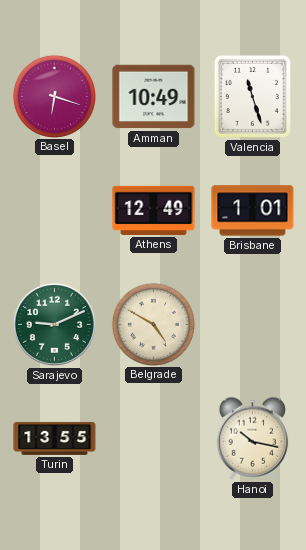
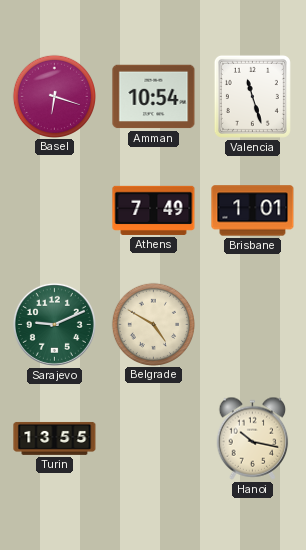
Amman: 10:49 -> 10:54
Athens: 12:49 -> 7:49
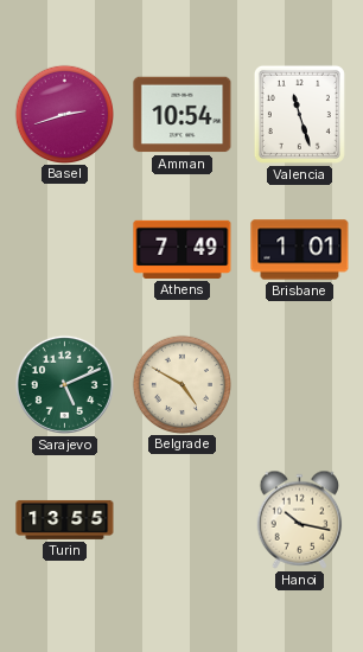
Basel: 6:18 -> 2:42
Sarajevo: 9:11 -> 5:11
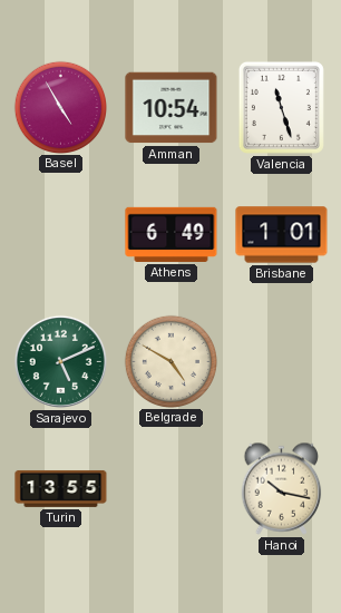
Basel: 2:42 -> 4:55
Athens: 7:49 -> 6:49
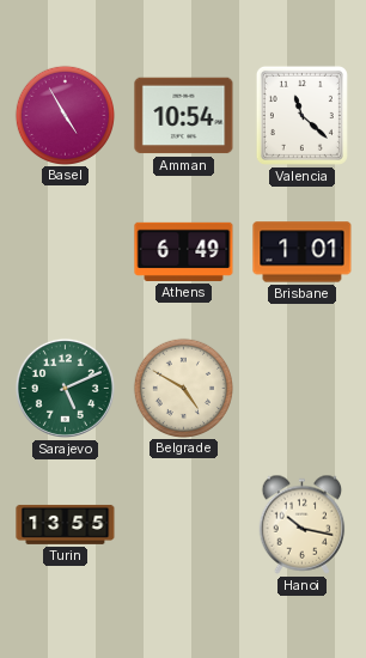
Valencia: 11:27 -> 11:22
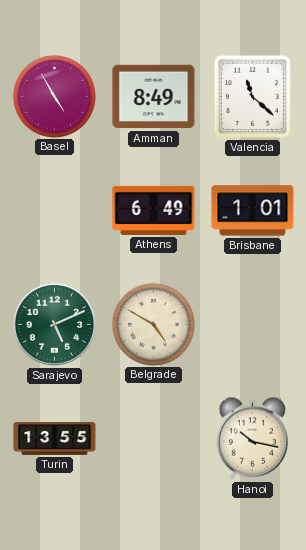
Amman: 10:54 -> 8:49
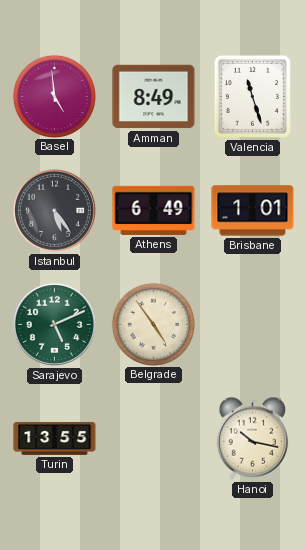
Basel: 4:55 -> 4:59
Valencia: 11:22 -> 11:27
Istanbul: none -> 5:24
Belgrade: 4:50 -> 4:54
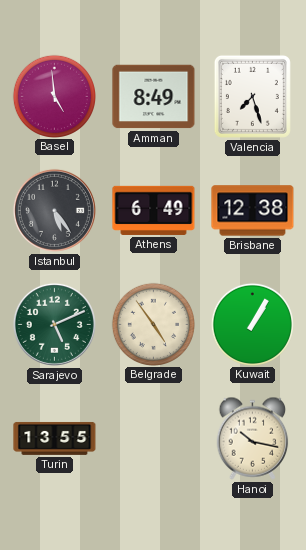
Valencia: 11:27 -> 7:27
Brisbane: 1:01 -> 12:38
Kuwait: none -> 1:05
